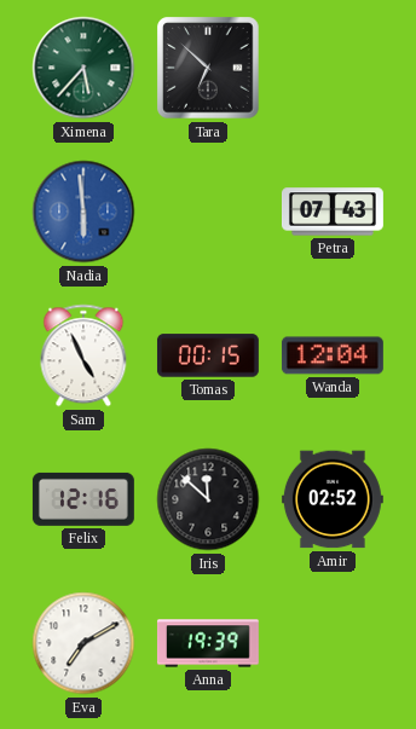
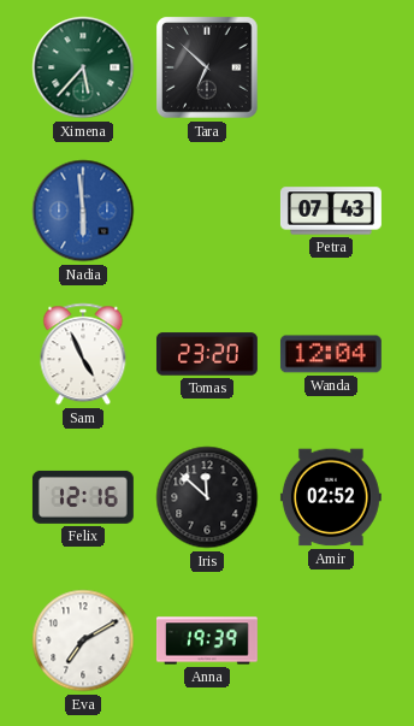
Tomas: 00:15 -> 23:20
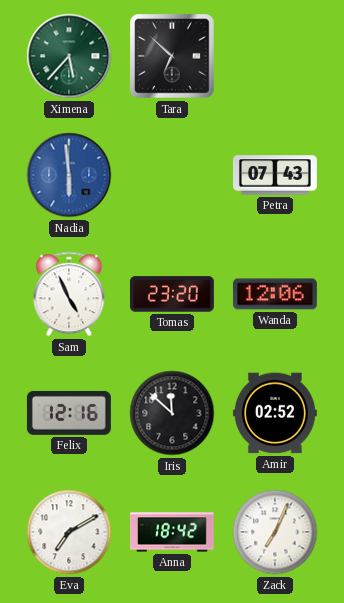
Wanda: 12:04 -> 12:06
Anna: 19:39 -> 18:42
Zack: none -> 7:04
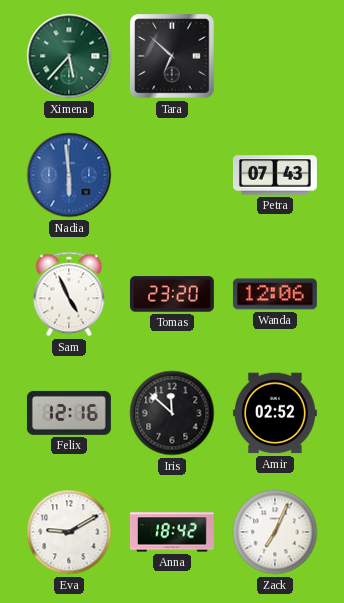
Eva: 7:10 -> 9:10
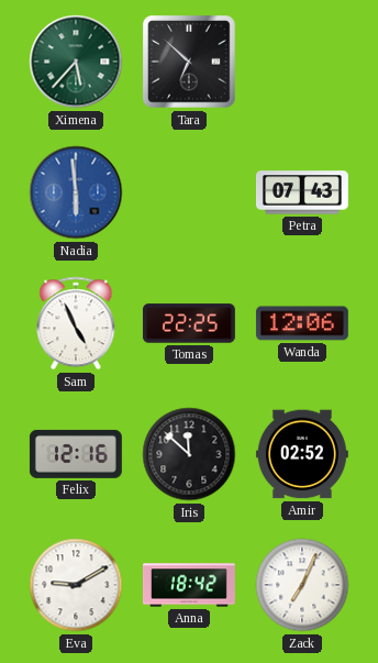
Tomas: 23:20 -> 22:25
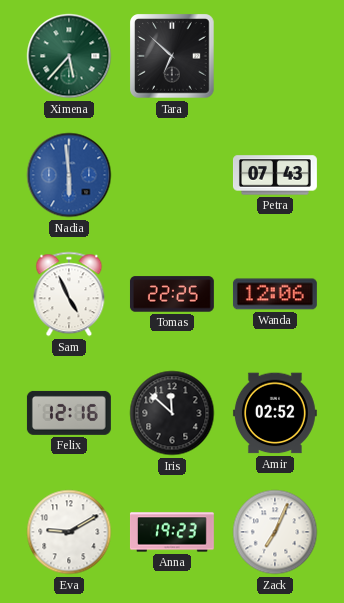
Anna: 18:42 -> 19:23
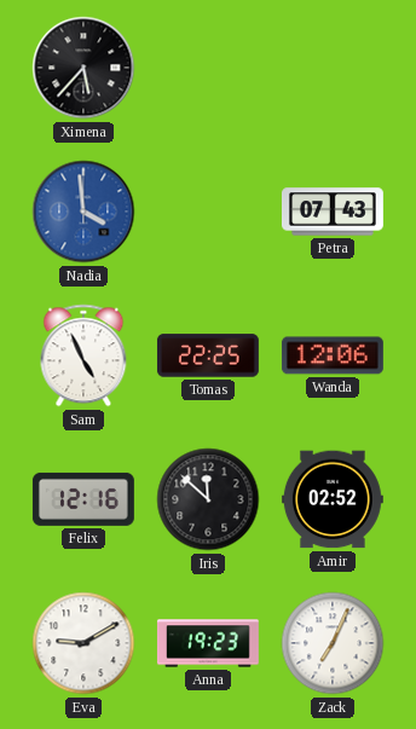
Ximena dial: green -> black
Tara: 6:52 -> none
Nadia: 5:59 -> 3:59
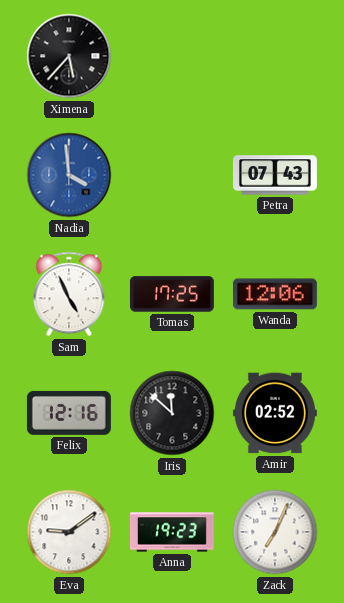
Tomas: 22:25 -> 17:25
Eva: 9:10 -> 9:09
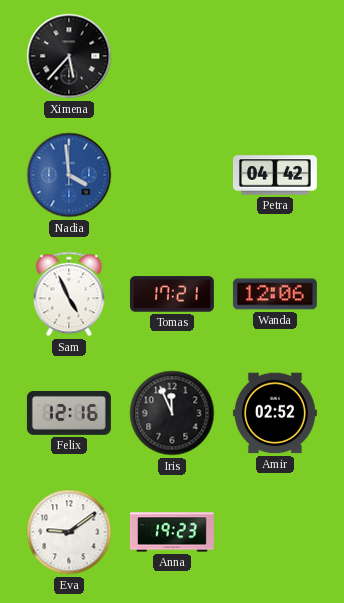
Petra: 07:43 -> 04:42
Tomas: 17:25 -> 17:21
Iris: 11:52 -> 11:56
Zack: 7:04 -> none
